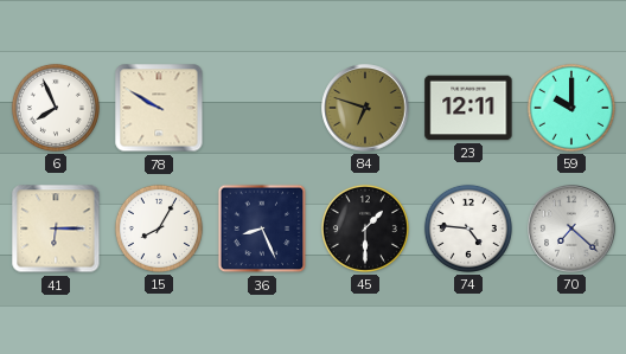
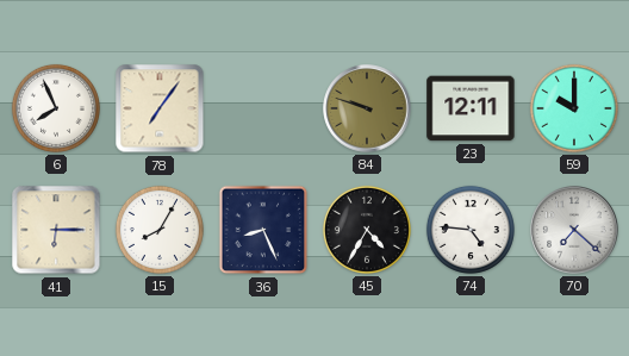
78: 9:50 -> 7:06
84: 6:48 -> 9:48
45: 1:30 -> 4:35
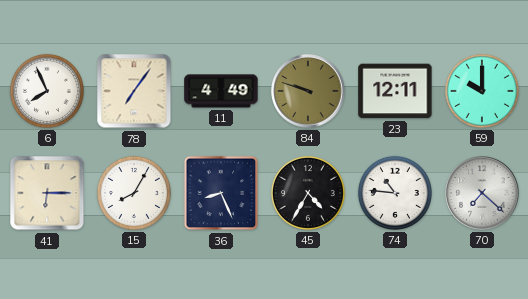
11: none -> 4:49
74: 4:46 -> 10:46
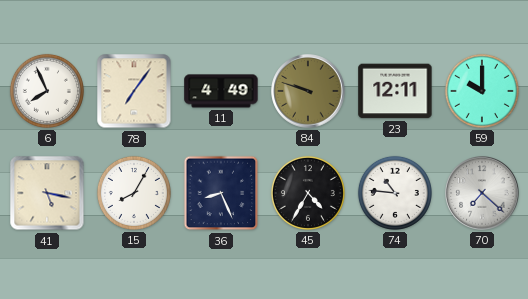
41: 6:15 -> 5:17
